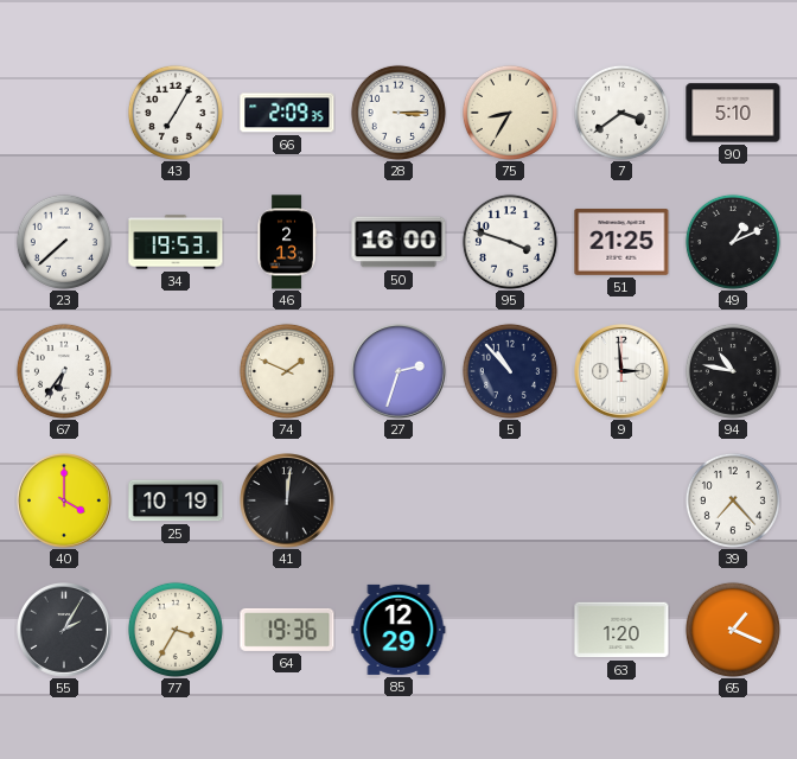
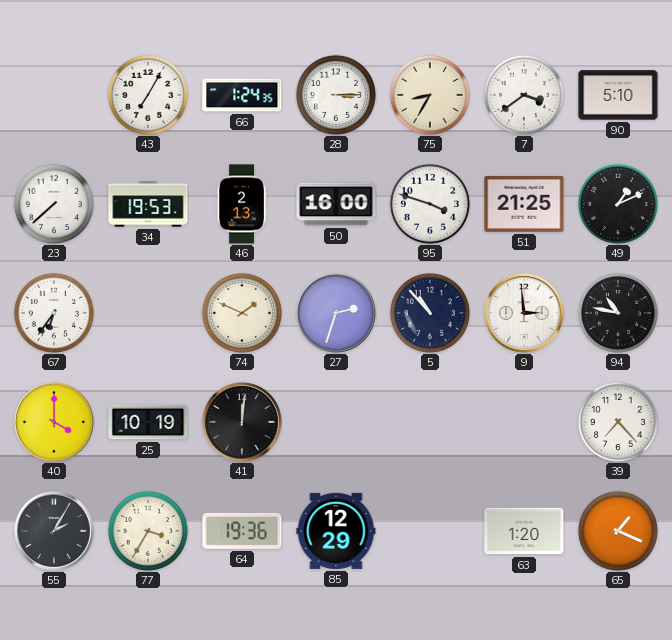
66: 2:09 -> 1:24
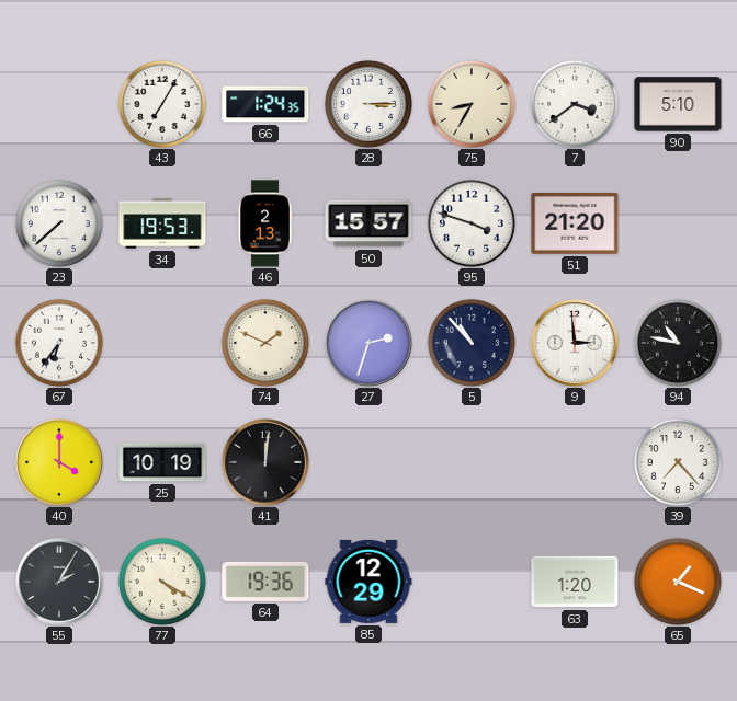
50: 16:00 -> 15:57
51: 21:25 -> 21:20
49: 1:11 -> none
77: 3:35 -> 4:20
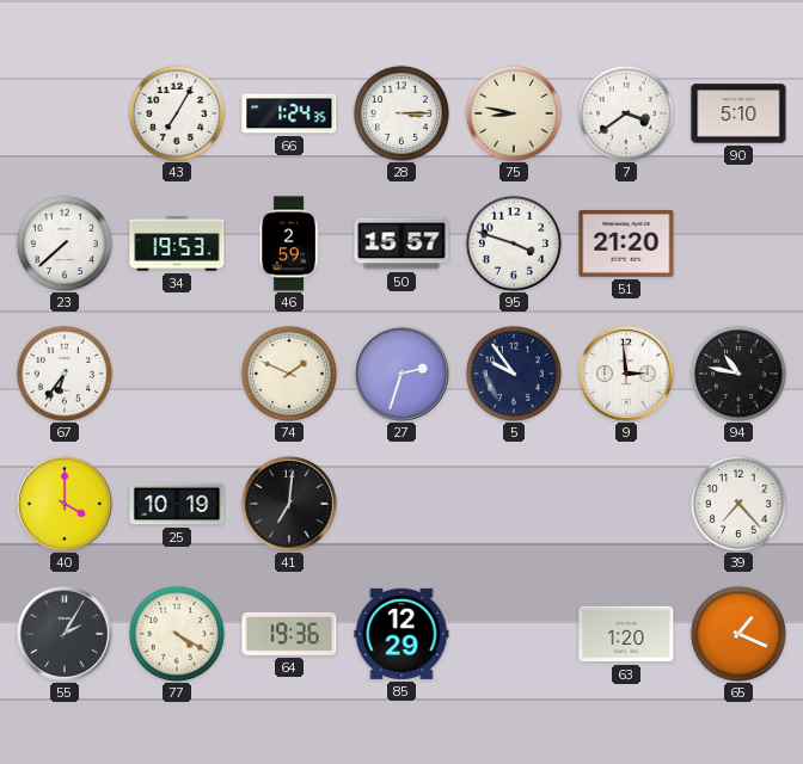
75: 8:35 -> 8:47
46: 2:13 -> 2:59
5: 10:53 -> 9:54
41: 12:01 -> 7:01
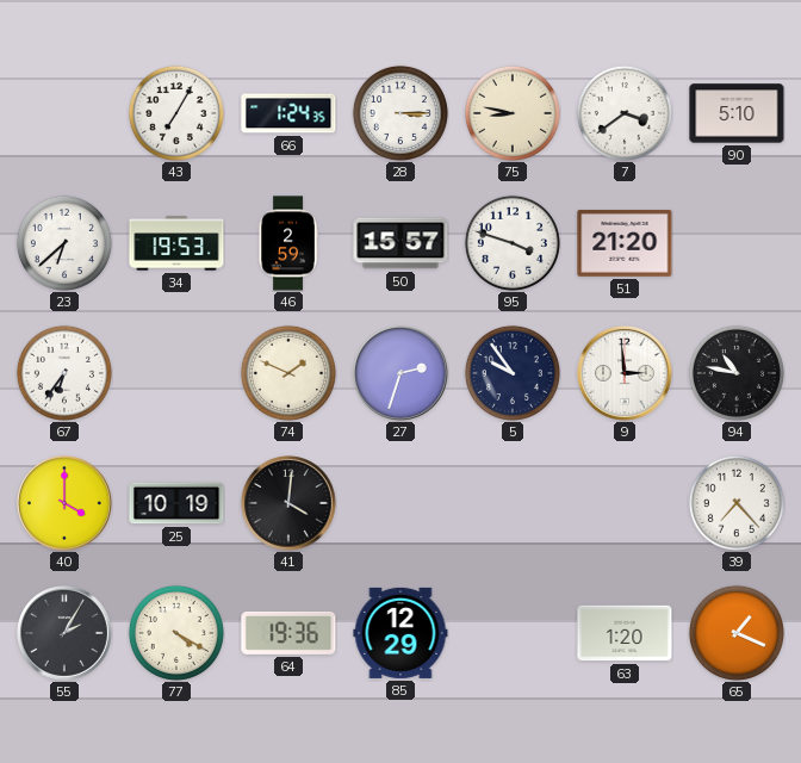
23: 7:38 -> 6:38
41: 7:01 -> 4:01
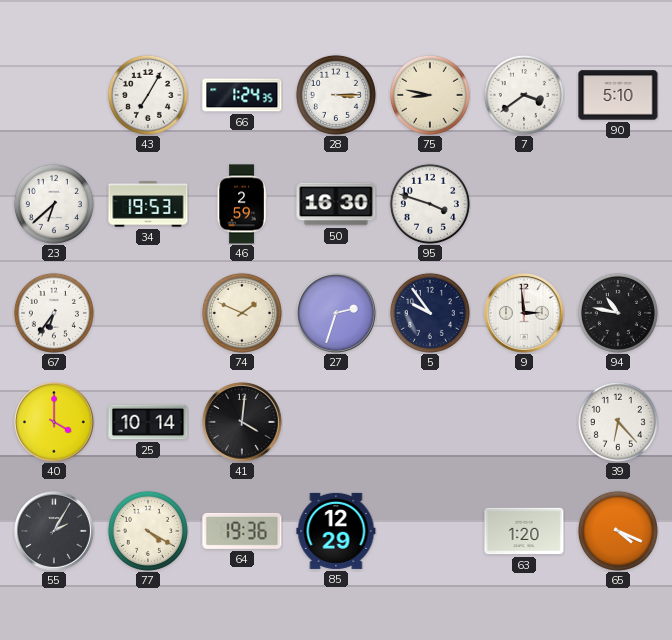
50: 15:57 -> 16:30
51: 21:20 -> none
25: 10:19 -> 10:14
39: 7:23 -> 6:23
65: 1:19 -> 4:19
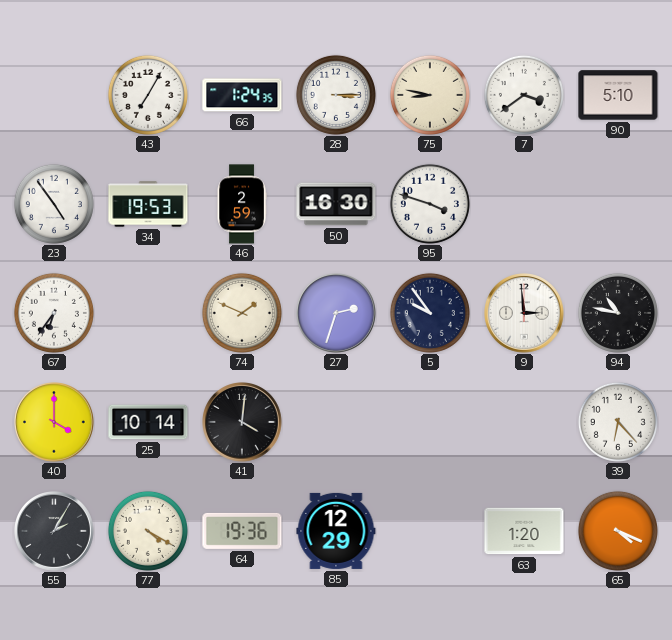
23: 6:38 -> 4:54
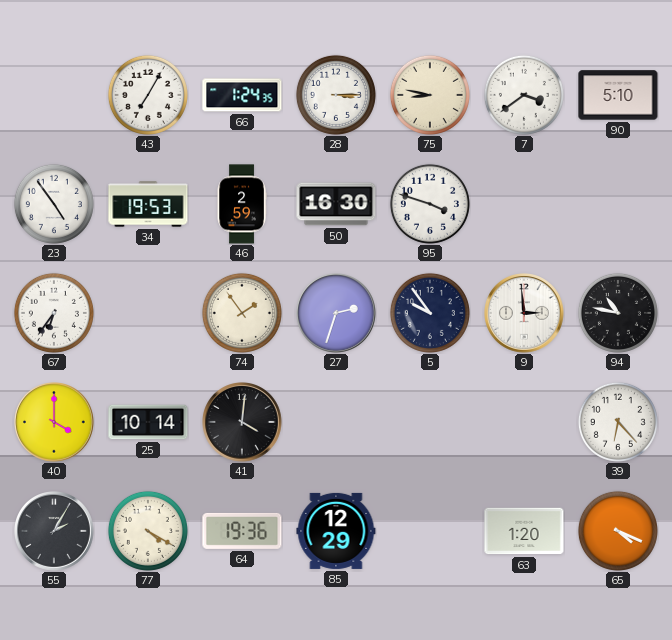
74: 1:49 -> 1:54
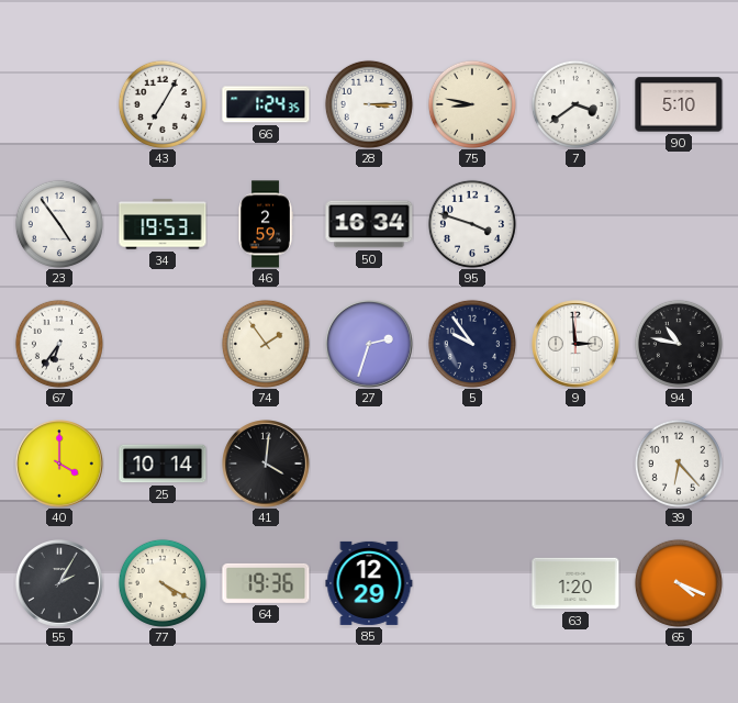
50: 16:30 -> 16:34
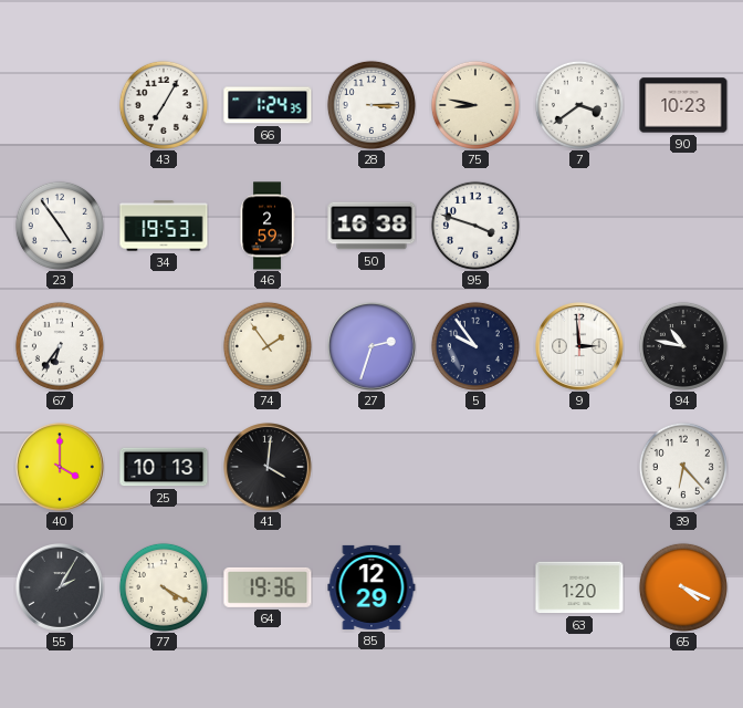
90: 5:10 -> 10:23
50: 16:34 -> 16:38
25: 10:14 -> 10:13
